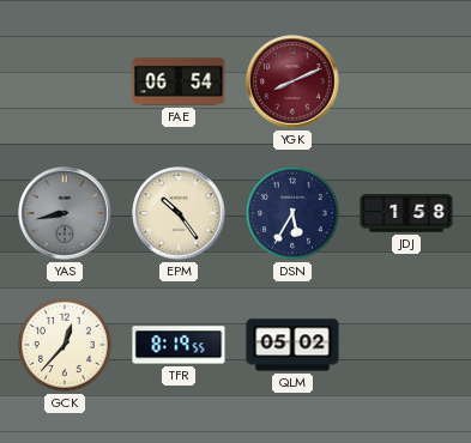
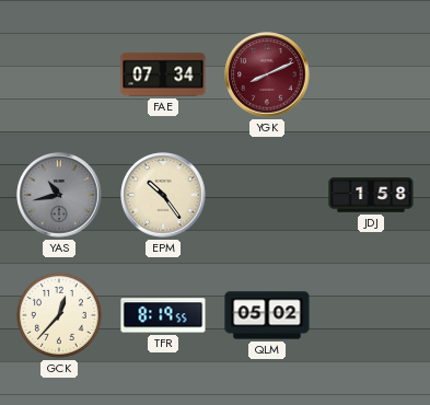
FAE: 06:54 -> 07:34
YAS: 8:43 -> 10:43
DSN: 5:35 -> none
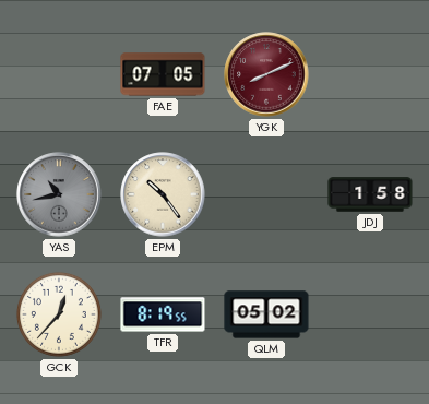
FAE: 07:34 -> 07:05
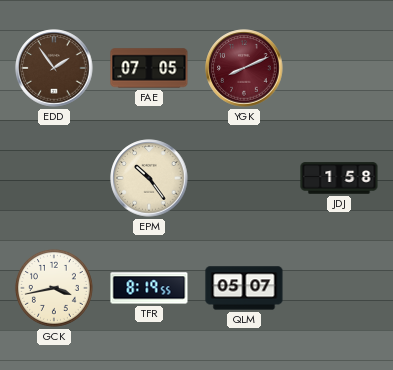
EDD: none -> 1:54
YAS: 10:43 -> none
GCK: 12:37 -> 3:43
QLM: 05:02 -> 05:07
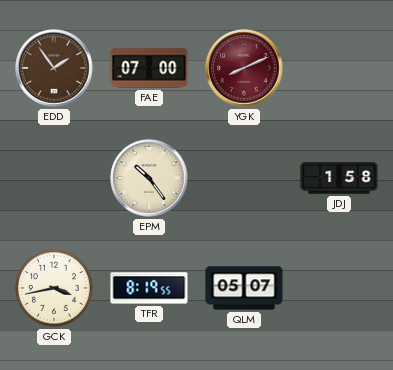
FAE: 07:05 -> 07:00
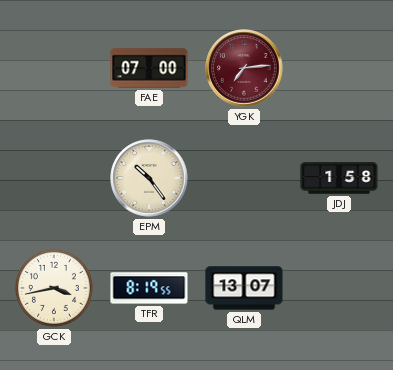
EDD: 1:54 -> none
YGK: 8:11 -> 7:14
QLM: 05:07 -> 13:07
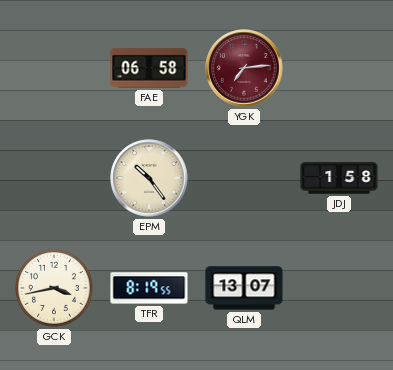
FAE: 07:00 -> 06:58
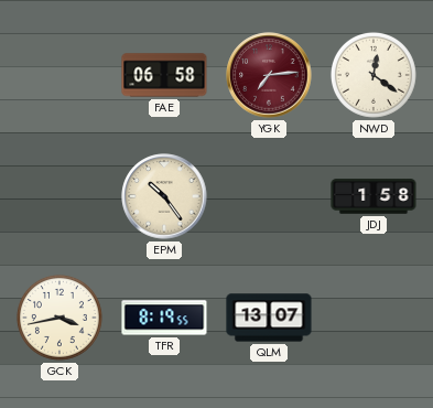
NWD: none -> 12:21
